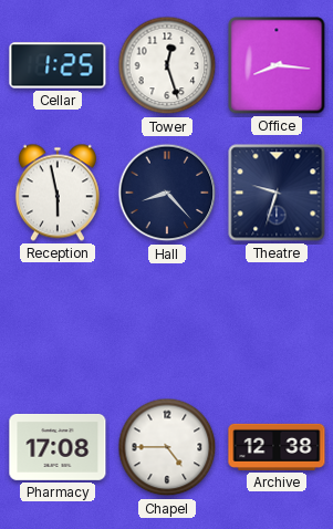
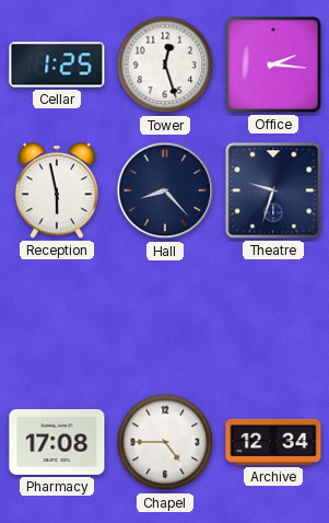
Office: 8:16 -> 2:16
Archive: 12:38 -> 12:34
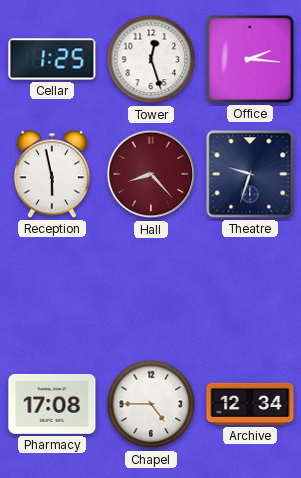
Hall dial: navy -> burgundy
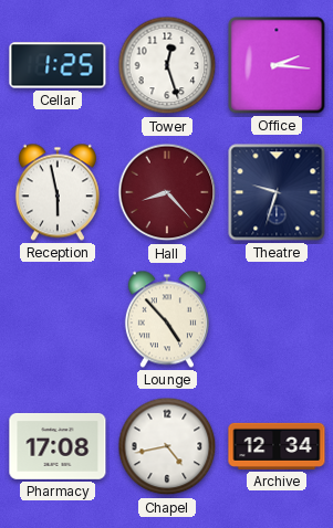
Lounge: none -> 4:53
Chapel: 4:45 -> 4:43
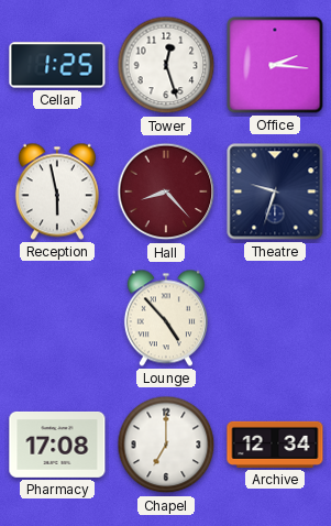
Chapel: 4:43 -> 7:00
